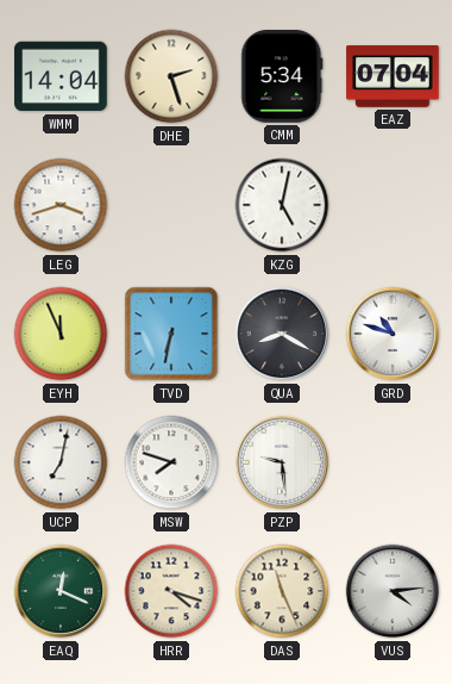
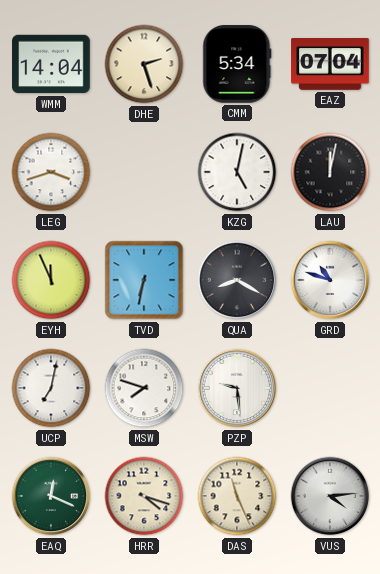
LAU: none -> 12:02
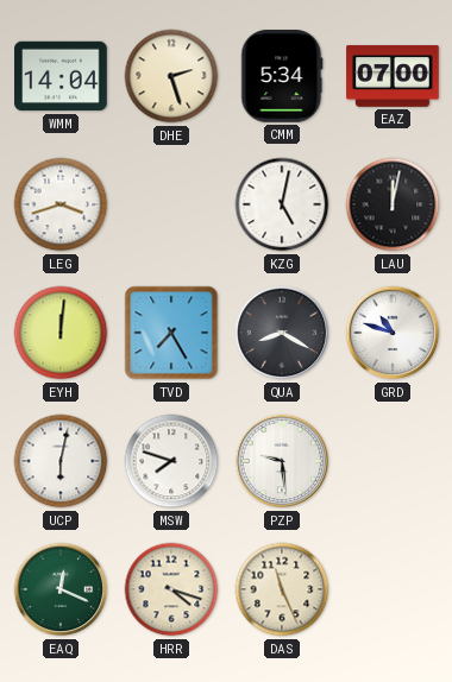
EAZ: 07:04 -> 07:00
EYH: 11:56 -> 12:01
TVD: 6:32 -> 7:25
UCP: 7:02 -> 6:02
VUS: 4:14 -> none
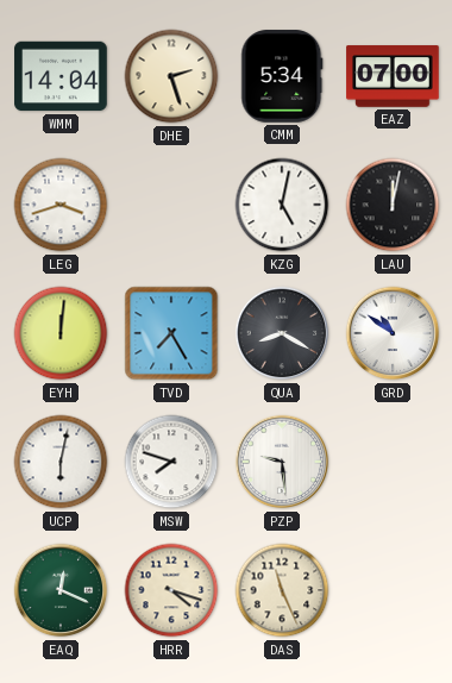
GRD: 10:48 -> 10:51
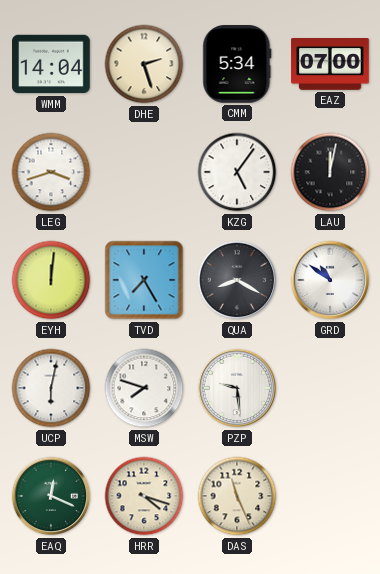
KZG: 5:02 -> 5:06
